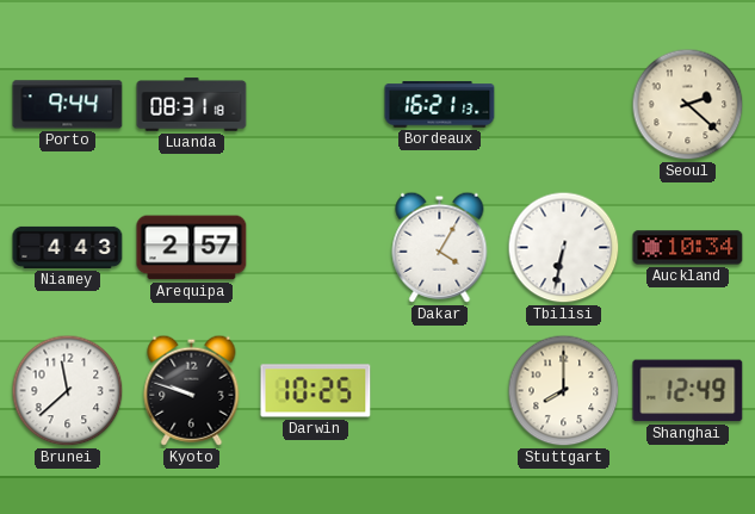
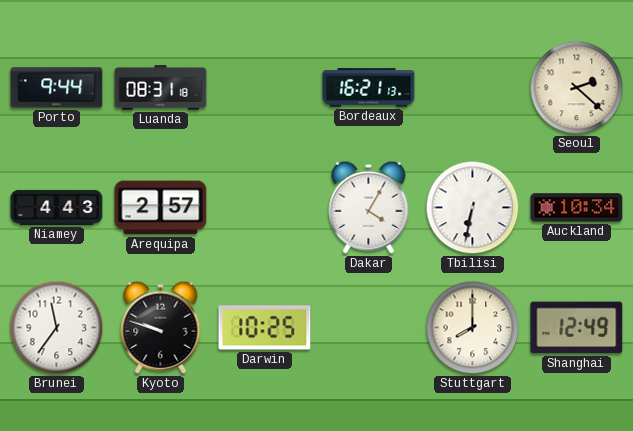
Brunei: 11:38 -> 11:36
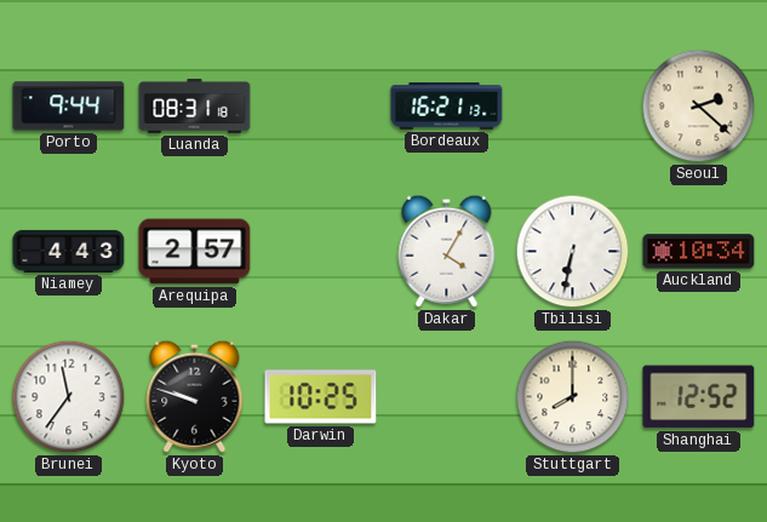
Shanghai: 12:49 -> 12:52
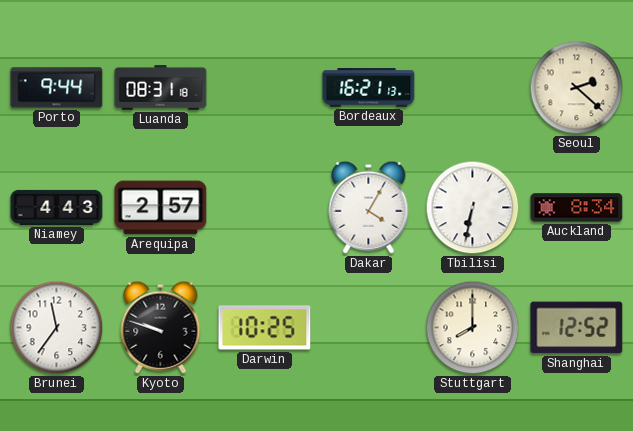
Auckland: 10:34 -> 8:34
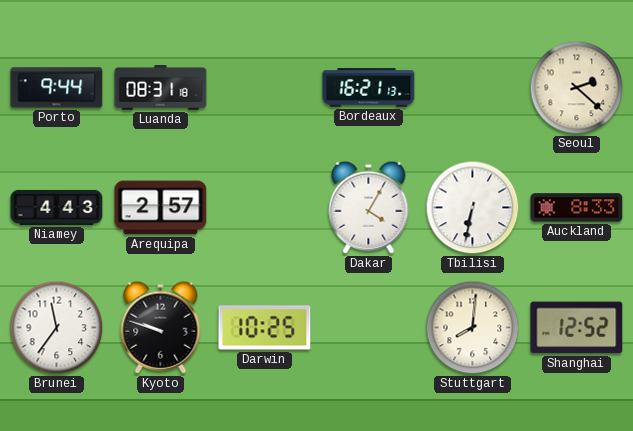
Auckland: 8:34 -> 8:33
Stuttgart: 8:00 -> 8:01
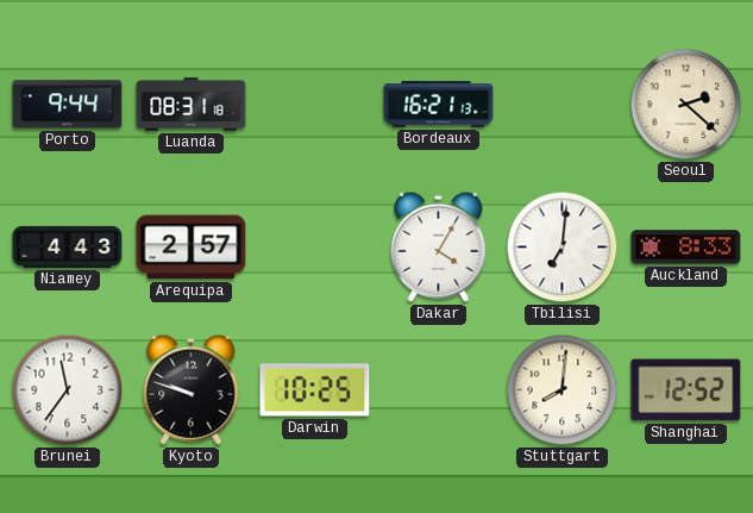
Tbilisi: 6:32 -> 7:01
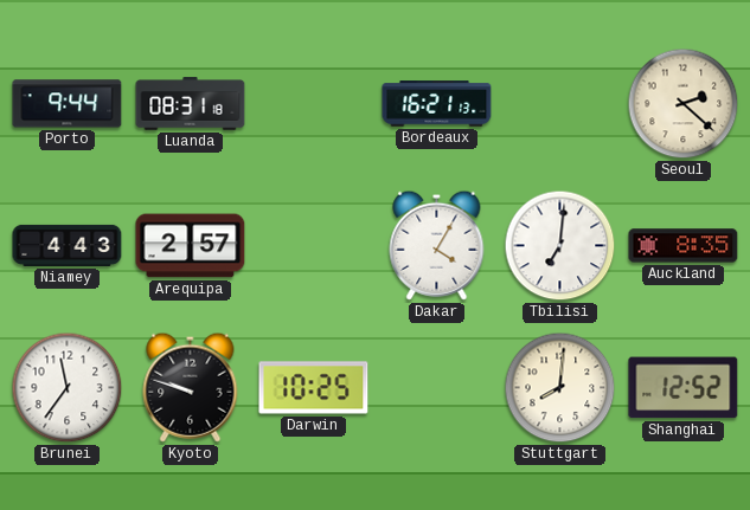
Auckland: 8:33 -> 8:35
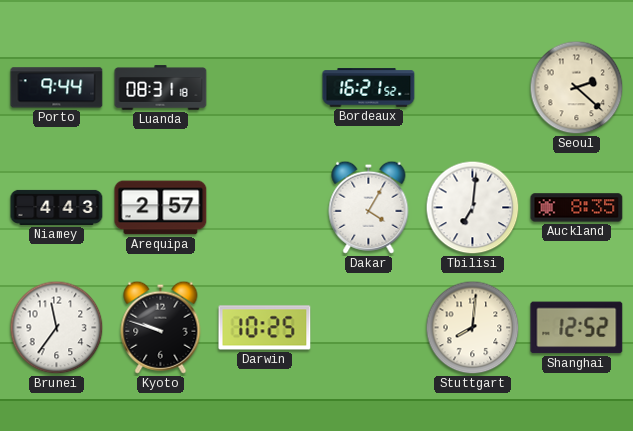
Bordeaux: 16:21:13 -> 16:21:52
